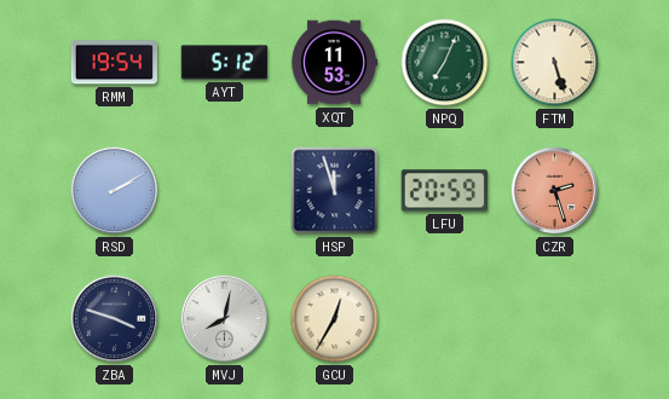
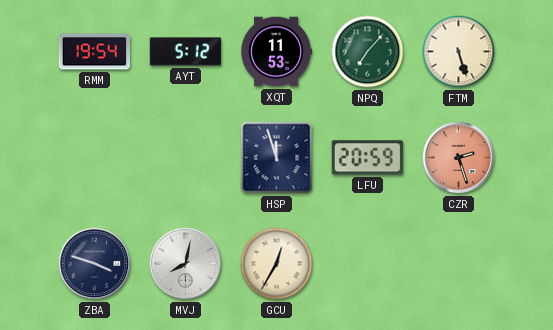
NPQ: 7:04 -> 7:07
RSD: 2:10 -> none
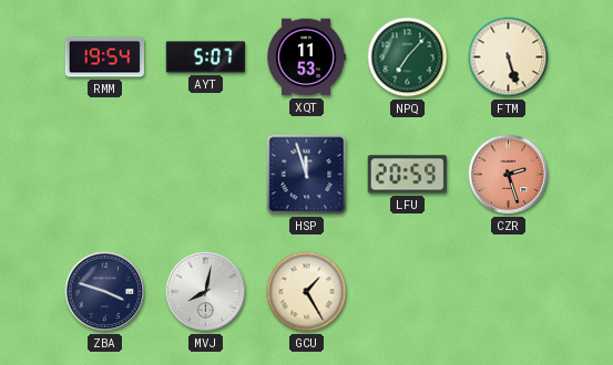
AYT: 5:12 -> 5:07
GCU: 12:35 -> 1:25
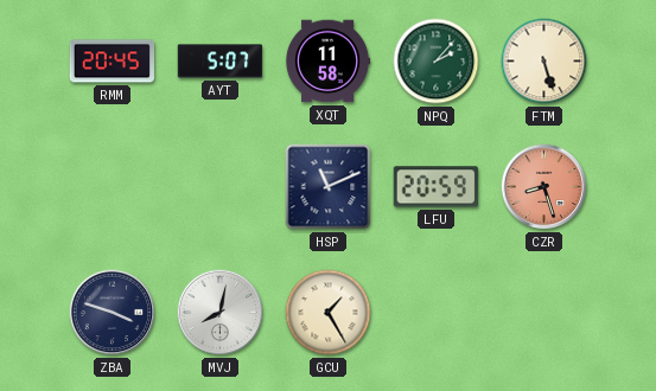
RMM: 19:54 -> 20:45
XQT: 11:53 -> 11:58
NPQ: 7:07 -> 2:07
HSP: 11:57 -> 11:11
CZR: 2:27 -> 8:27
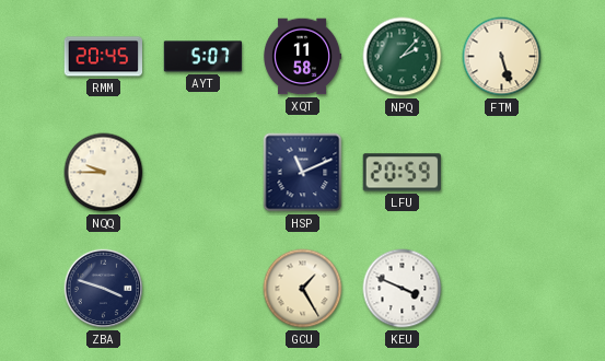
NQQ: none -> 9:45
CZR: 8:27 -> none
MVJ: 8:02 -> none
KEU: none -> 3:49
